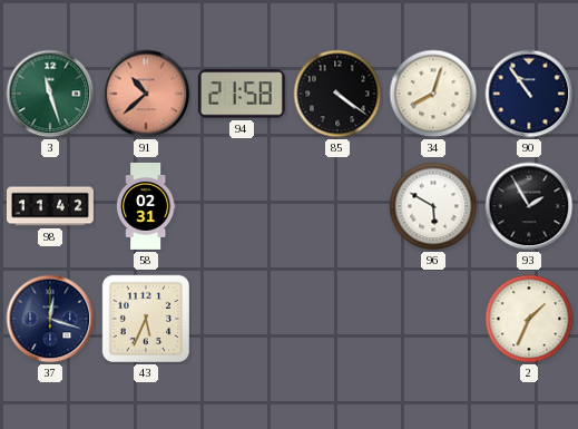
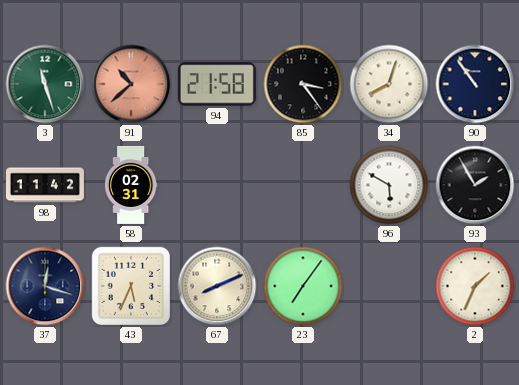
85: 4:21 -> 3:24
67: none -> 8:11
23: none -> 7:06
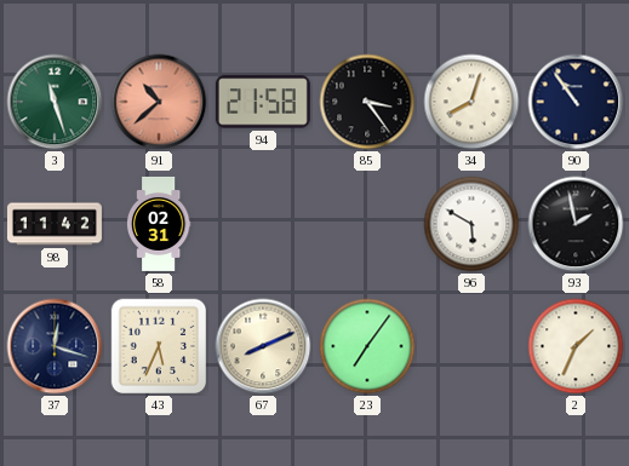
93: 1:55 -> 1:58
